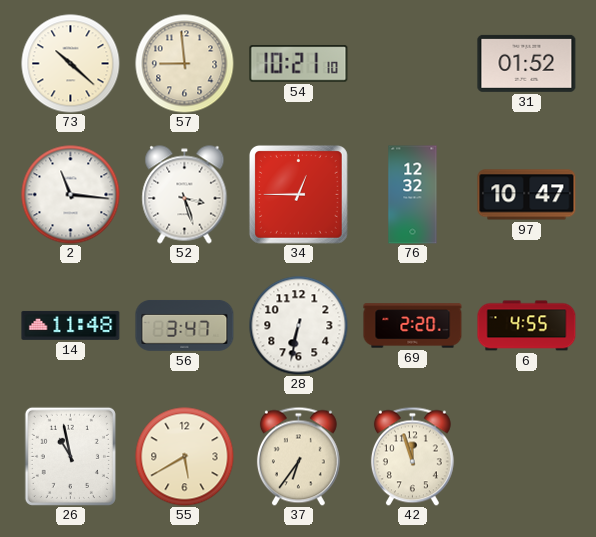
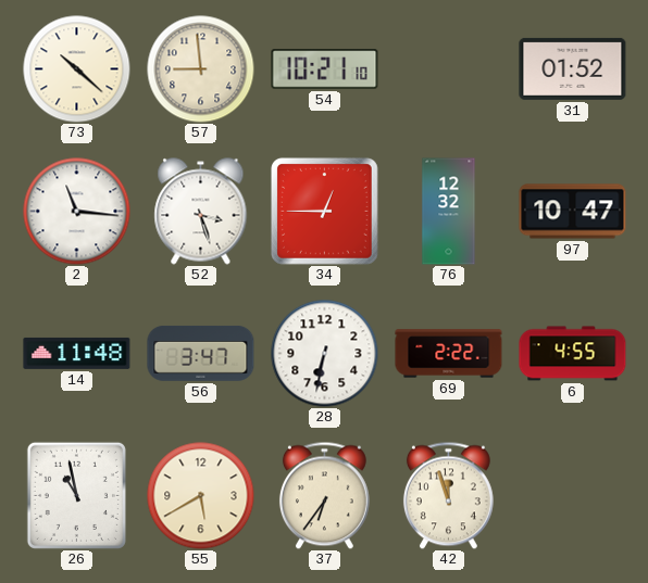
69: 2:20 -> 2:22
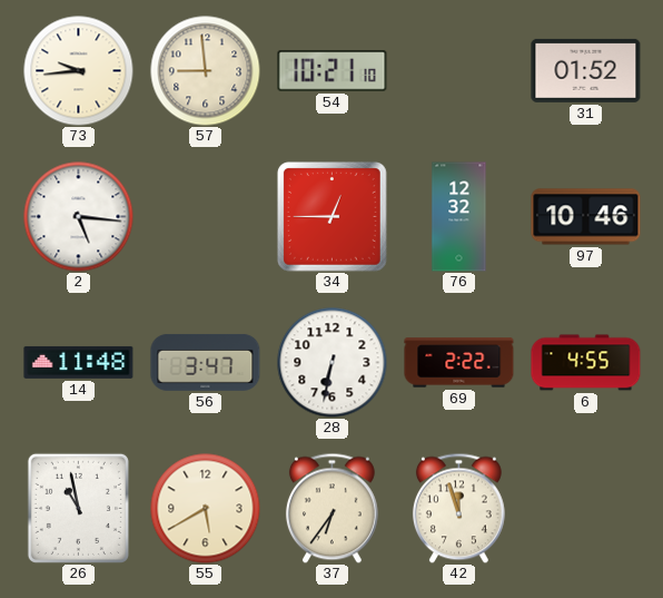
73: 10:22 -> 9:44
2: 11:16 -> 5:16
52: 3:27 -> none
97: 10:47 -> 10:46
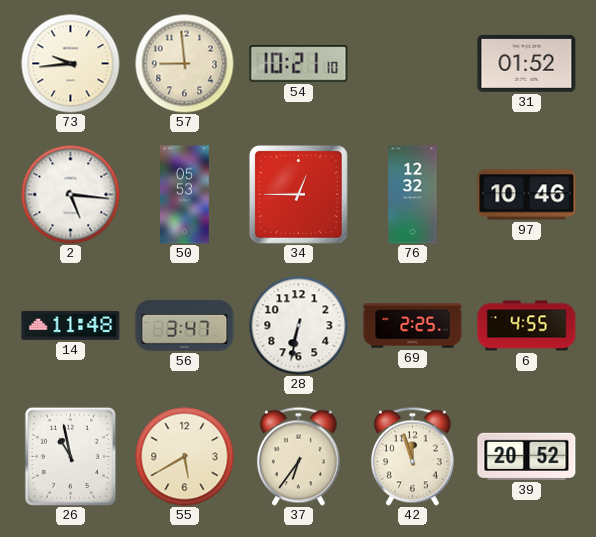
50: none -> 05:53
69: 2:22 -> 2:25
39: none -> 20:52
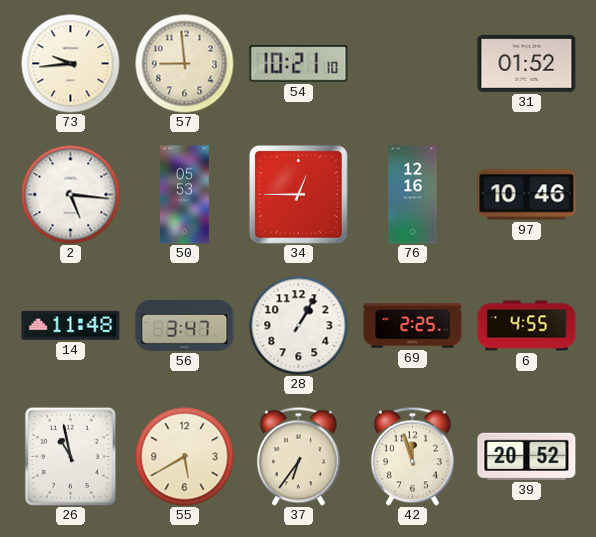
76: 12:32 -> 12:16
28: 6:32 -> 1:05
